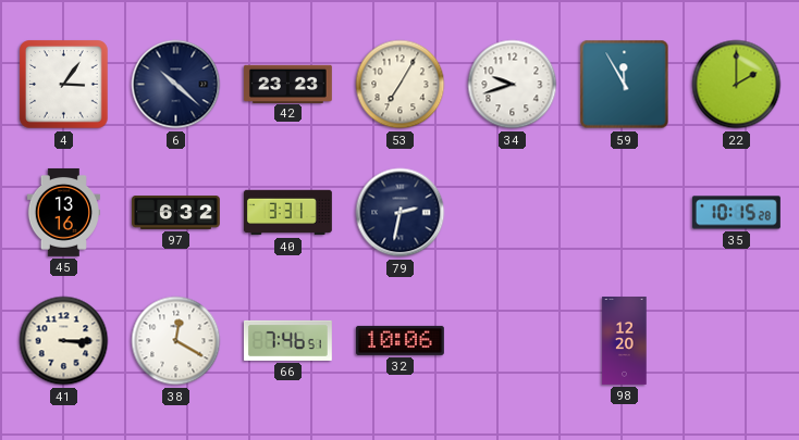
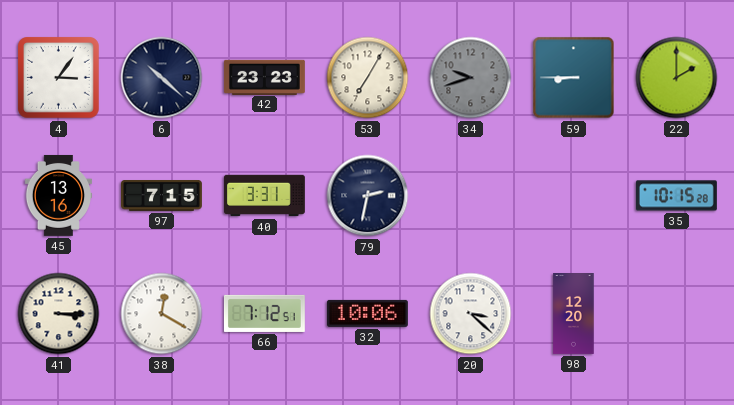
34 dial: white -> grey
59: 11:55 -> 8:45
97: 6:32 -> 7:15
66: 7:46 -> 7:12
20: none -> 3:22
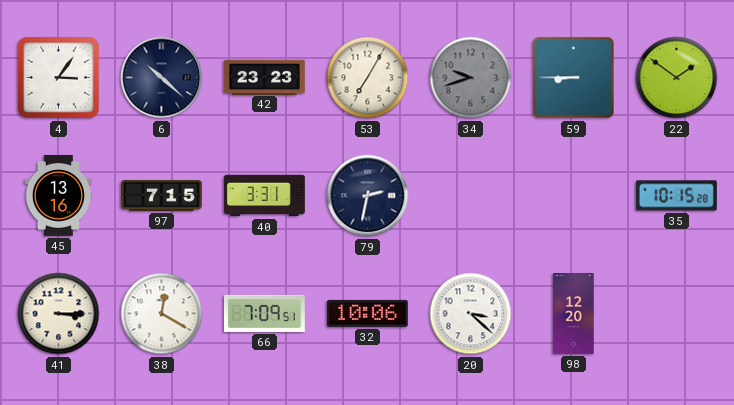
22: 2:00 -> 1:51
66: 7:12 -> 7:09
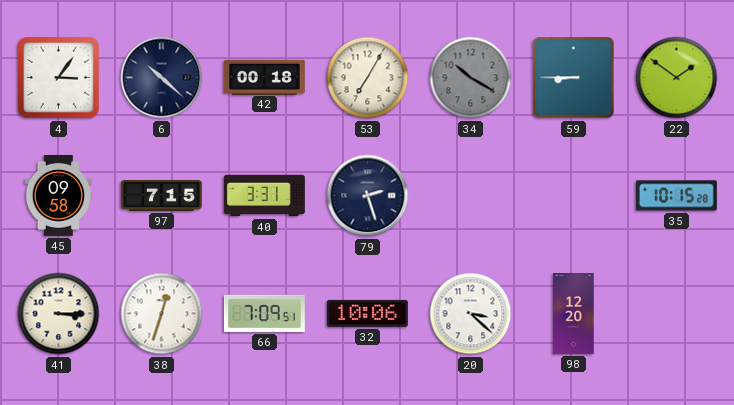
42: 23:23 -> 00:18
34: 9:42 -> 10:20
45: 13:16 -> 09:58
79: 2:32 -> 2:27
38: 12:20 -> 12:33
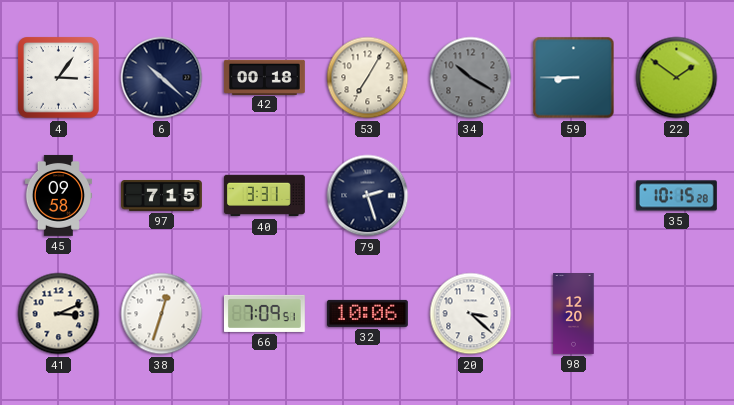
41: 3:15 -> 3:11
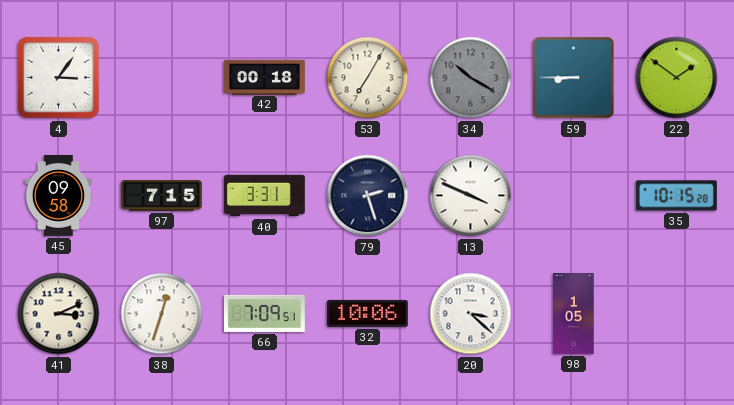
6: 10:22 -> none
13: none -> 3:49
98: 12:20 -> 1:05
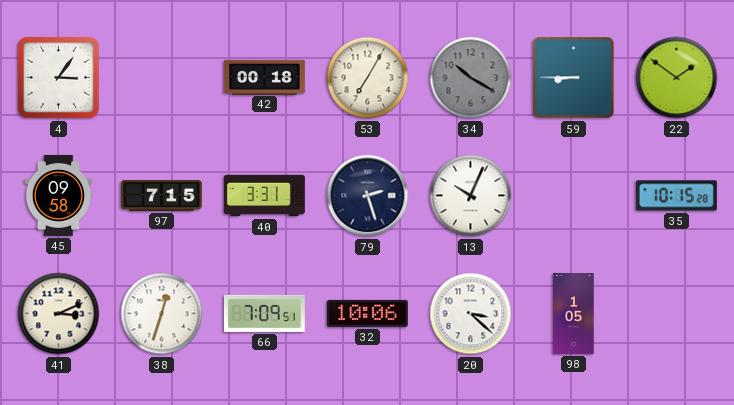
13: 3:49 -> 10:04
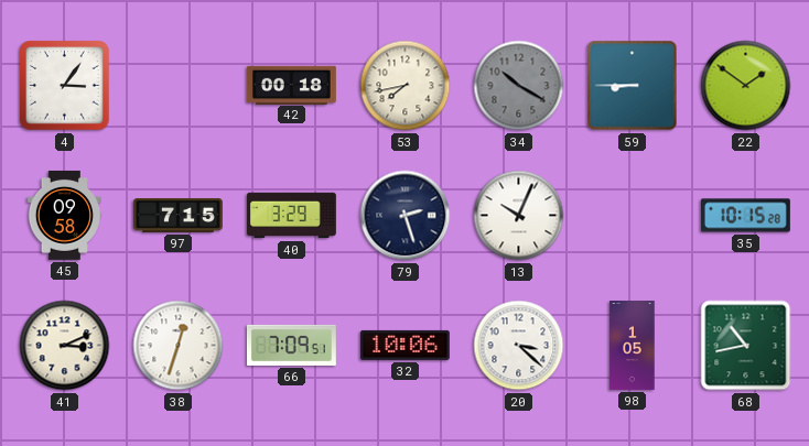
53: 7:05 -> 7:43
40: 3:31 -> 3:29
68: none -> 10:43
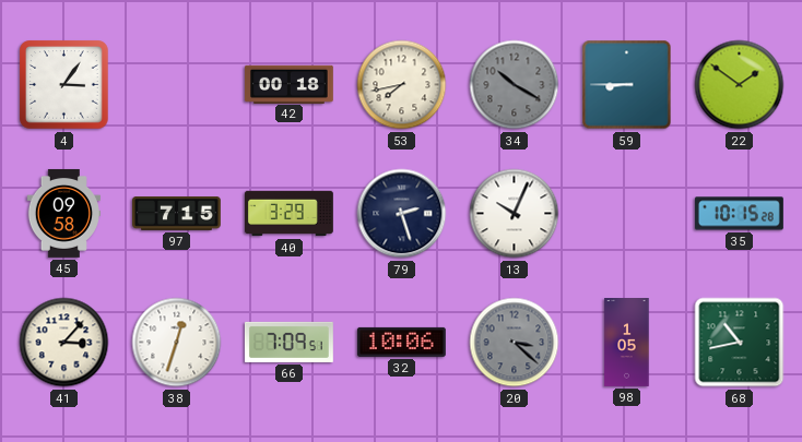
41: 3:11 -> 3:07
20 dial: white -> grey
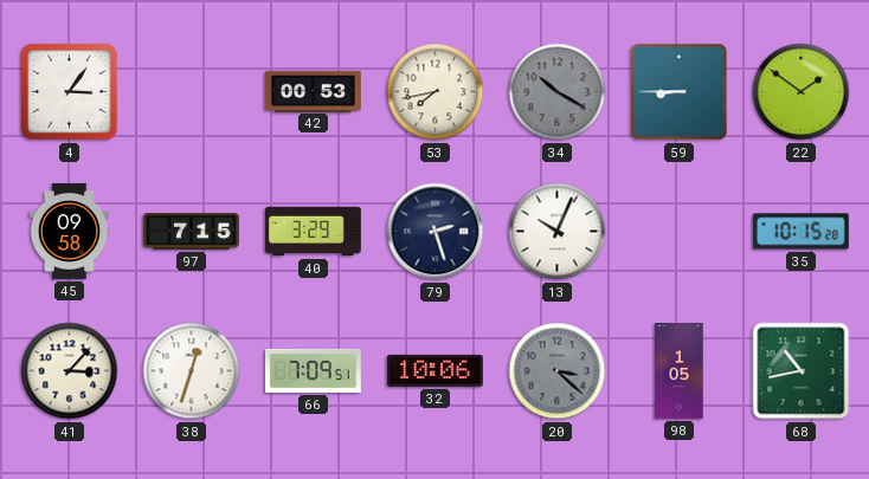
42: 00:18 -> 00:53
